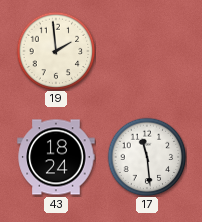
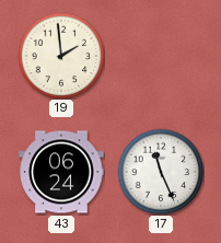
43: 18:24 -> 06:24
17: 11:29 -> 11:26
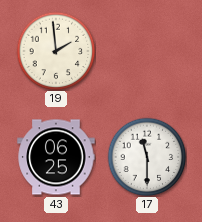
43: 06:24 -> 06:25
17: 11:26 -> 11:30
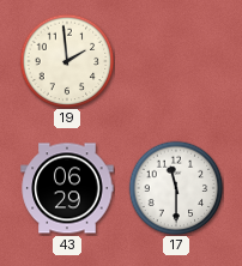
43: 06:25 -> 06:29
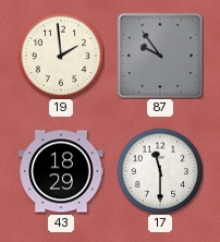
87: none -> 9:54
43: 06:29 -> 18:29
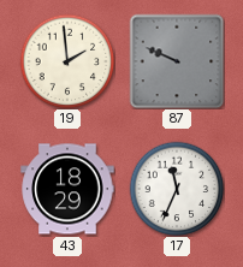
87: 9:54 -> 9:49
17: 11:30 -> 11:34
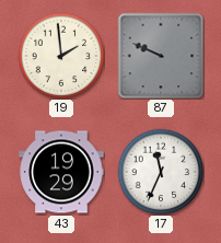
43: 18:29 -> 19:29
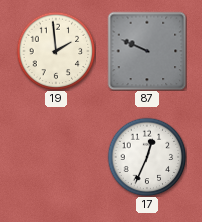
43: 19:29 -> none
17: 11:34 -> 12:34
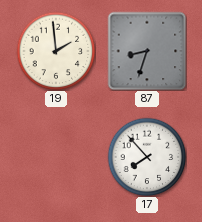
87: 9:49 -> 8:33
17: 12:34 -> 7:53
